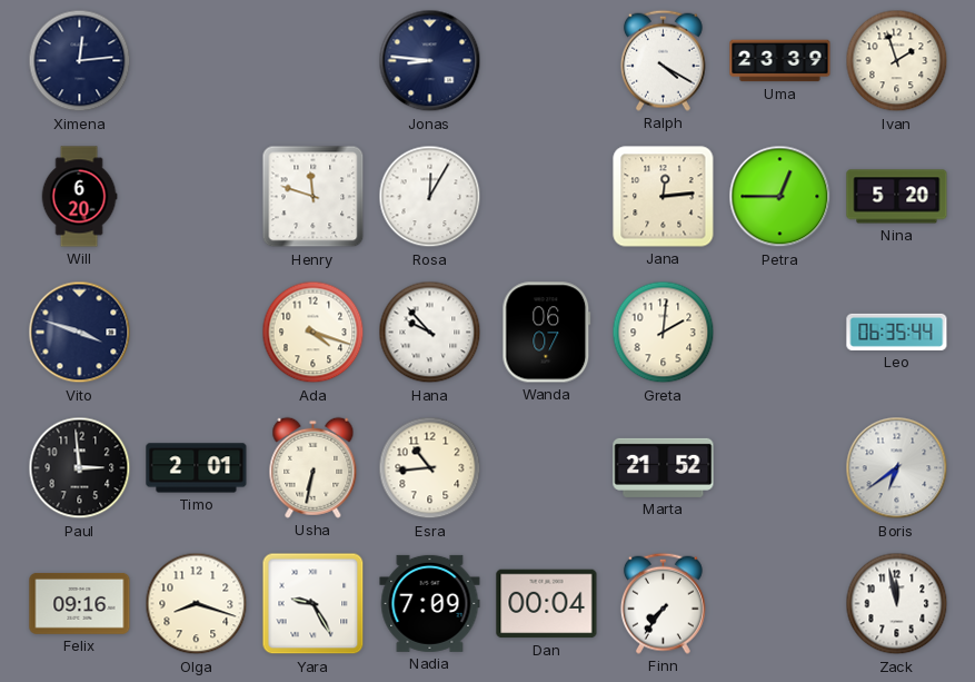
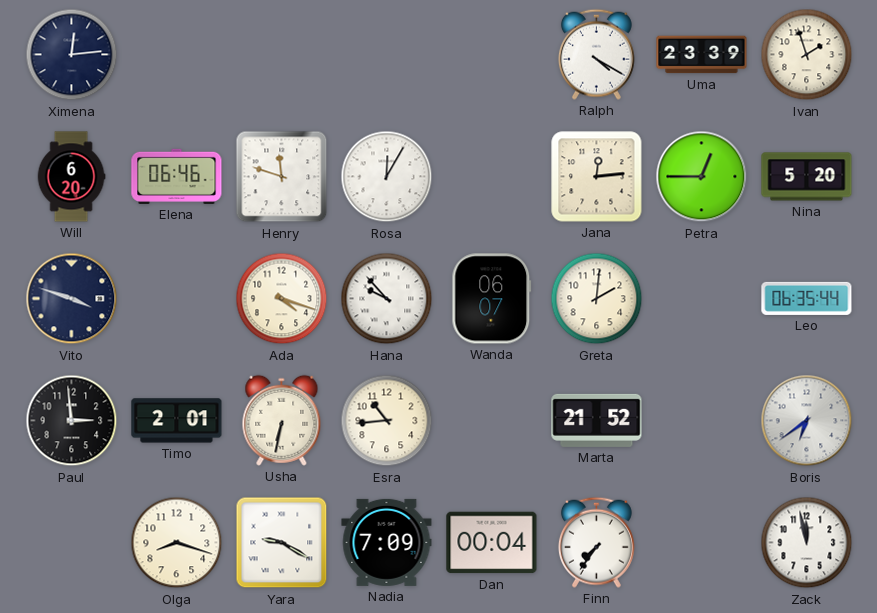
Jonas: 8:46 -> none
Elena: none -> 06:46
Felix: 09:16 -> none
Yara: 9:25 -> 9:20
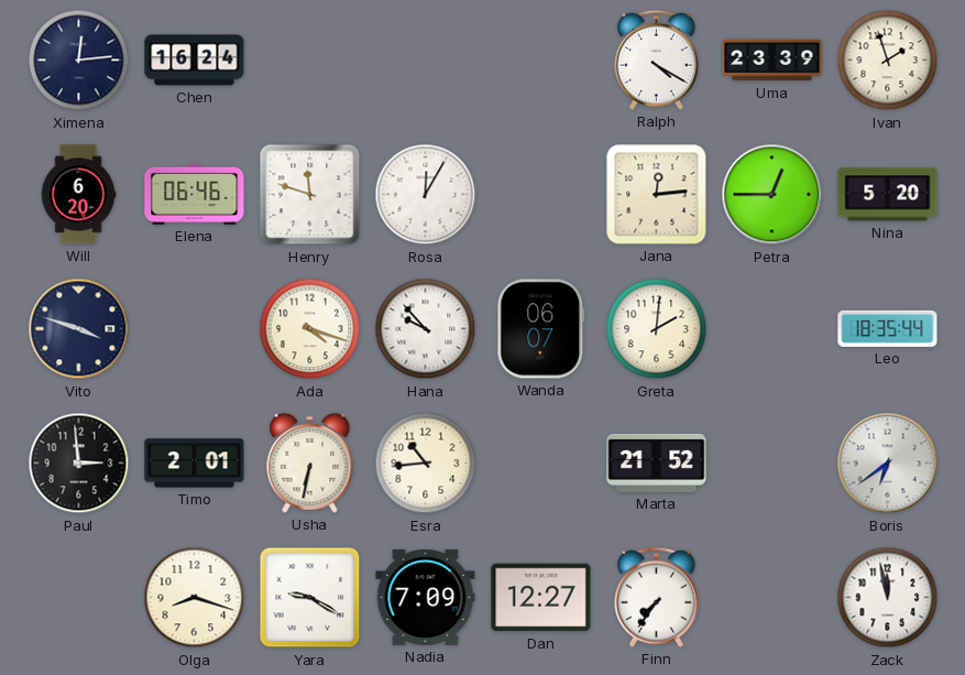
Chen: none -> 16:24
Leo: 06:35 -> 18:35
Dan: 00:04 -> 12:27
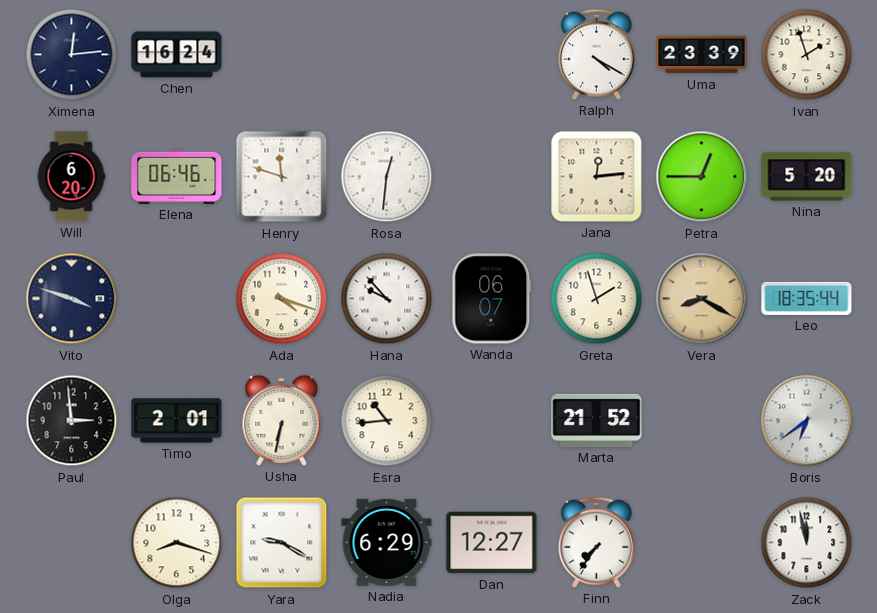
Rosa: 12:05 -> 12:31
Greta: 2:01 -> 1:57
Vera: none -> 8:20
Nadia: 7:09 -> 6:29
